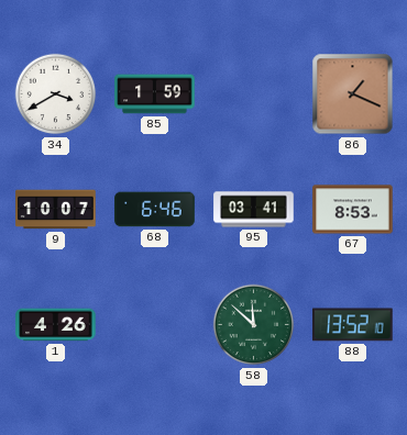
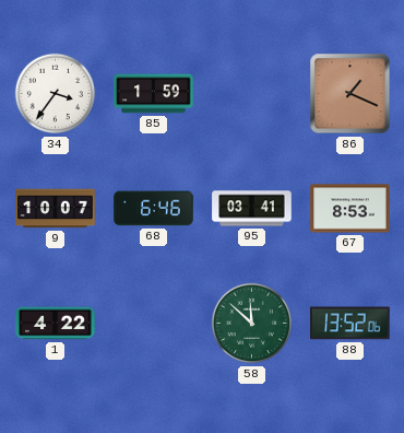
34: 3:40 -> 3:36
1: 4:26 -> 4:22
88: 13:52:10 -> 13:52:06
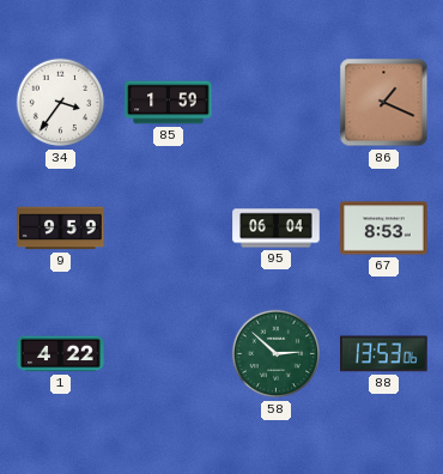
9: 10:07 -> 9:59
68: 6:46 -> none
95: 03:41 -> 06:04
58: 11:52 -> 2:52
88: 13:52 -> 13:53
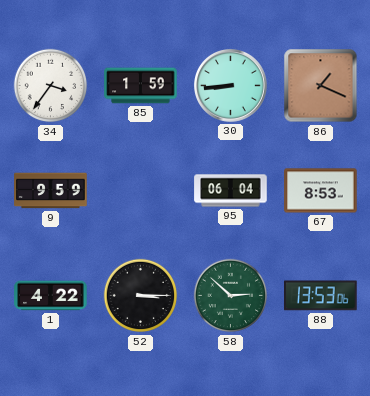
30: none -> 8:44
52: none -> 3:15
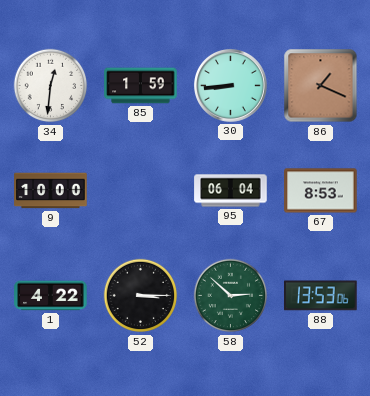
34: 3:36 -> 12:31
9: 9:59 -> 10:00
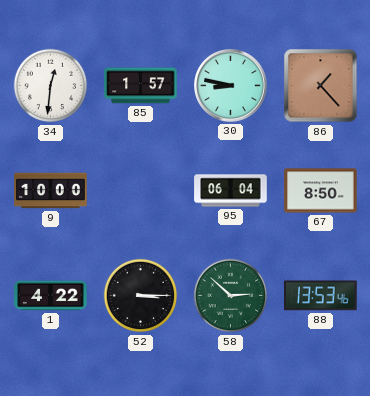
85: 1:59 -> 1:57
30: 8:44 -> 8:47
86: 1:19 -> 1:23
67: 8:53 -> 8:50
88: 13:53:06 -> 13:53:46
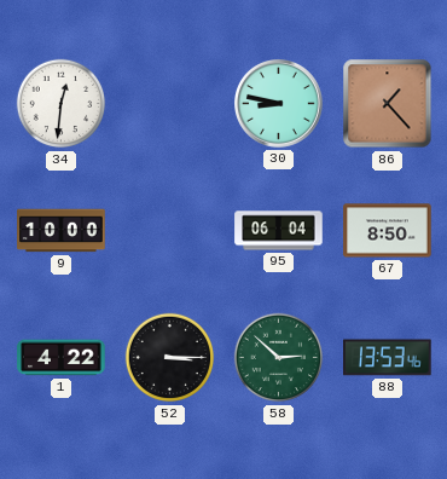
85: 1:57 -> none
